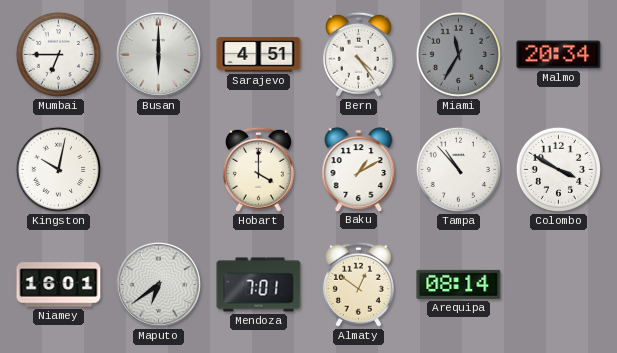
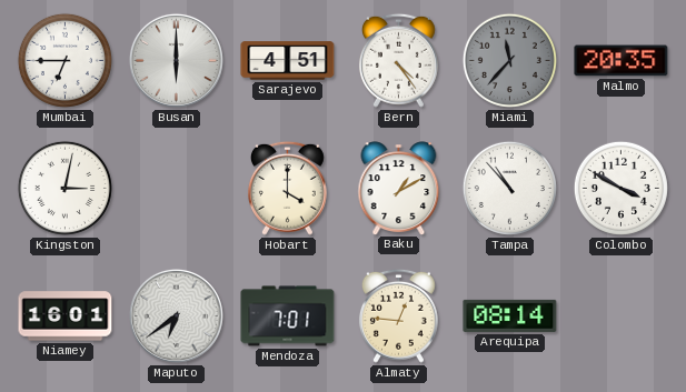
Miami: 11:35 -> 11:37
Malmo: 20:34 -> 20:35
Kingston: 10:02 -> 3:02
Almaty: 12:51 -> 12:46
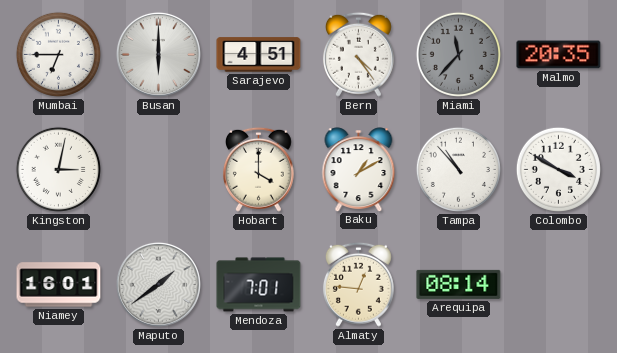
Maputo: 6:39 -> 1:39
